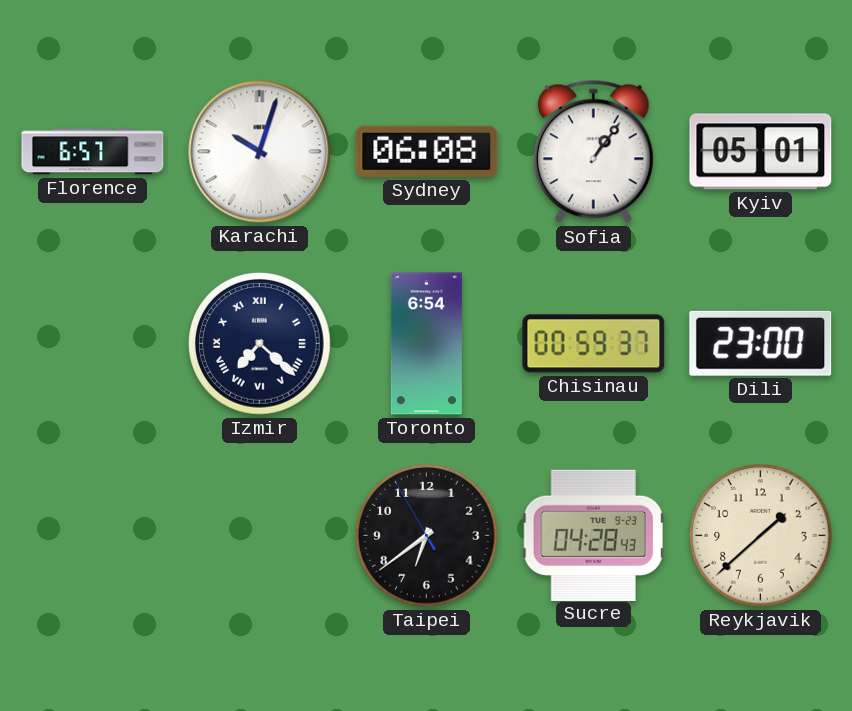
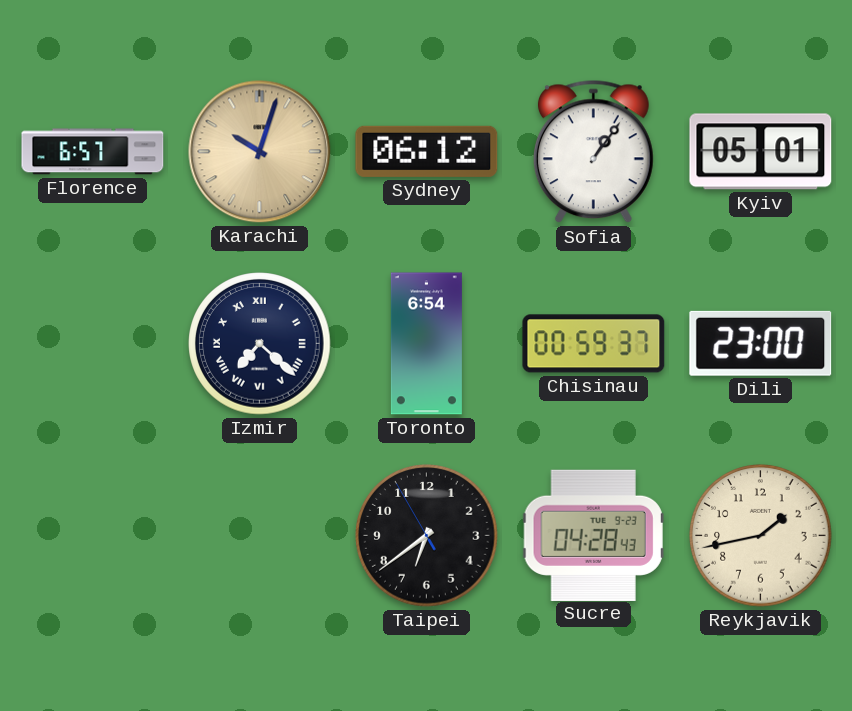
Karachi dial: white -> champagne
Sydney: 06:08 -> 06:12
Reykjavik: 1:38 -> 1:43
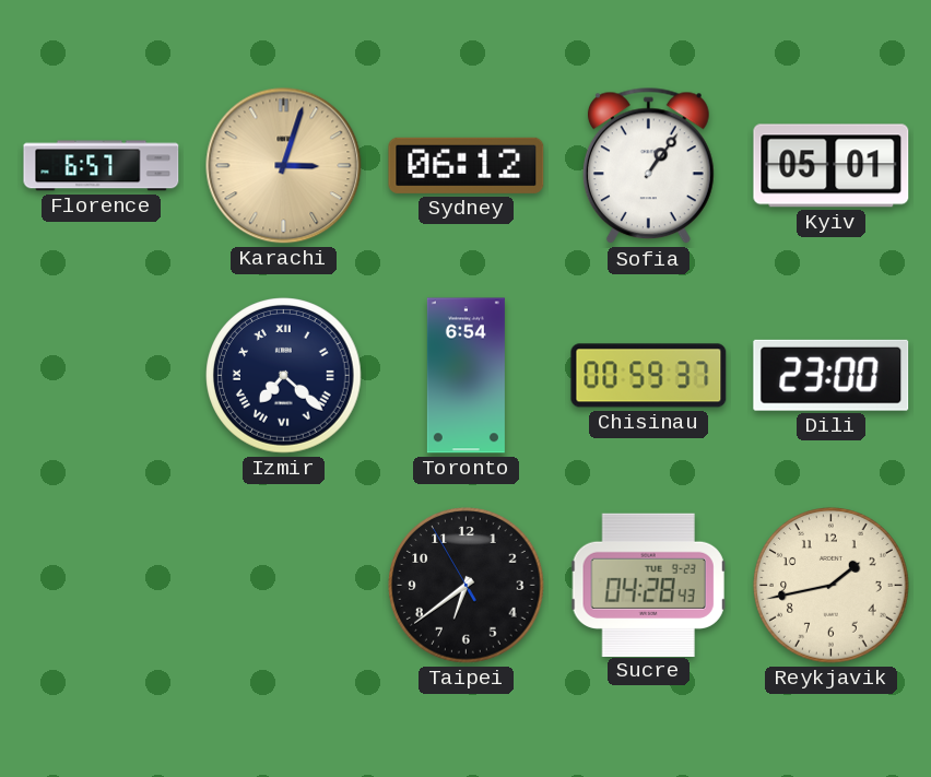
Karachi: 10:03 -> 3:03
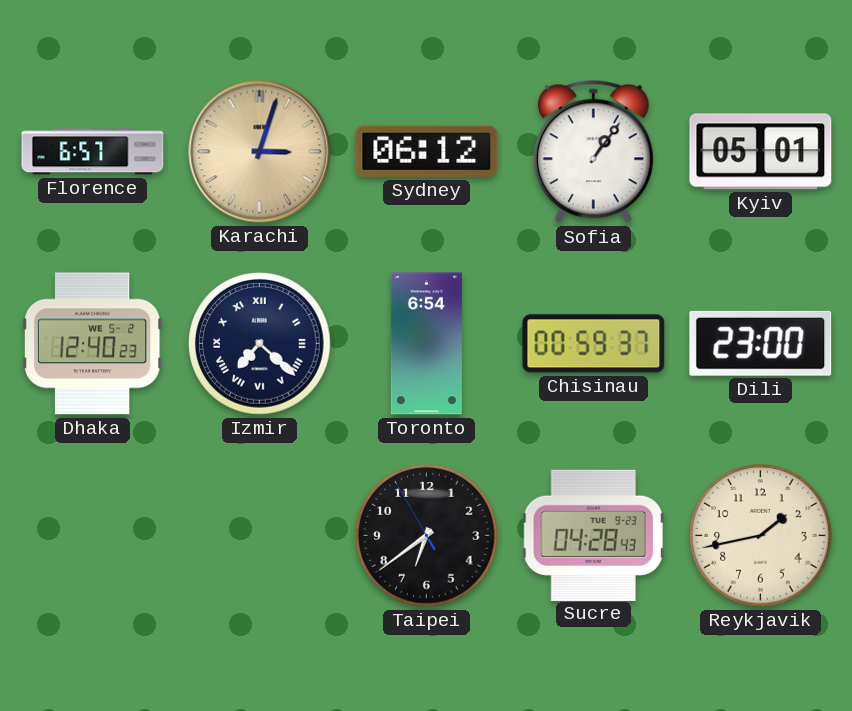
Dhaka: none -> 12:40
